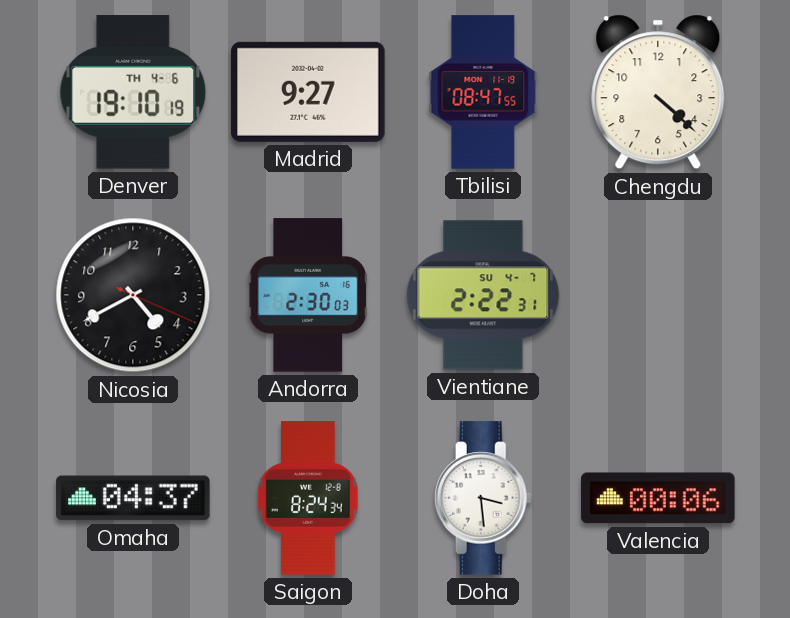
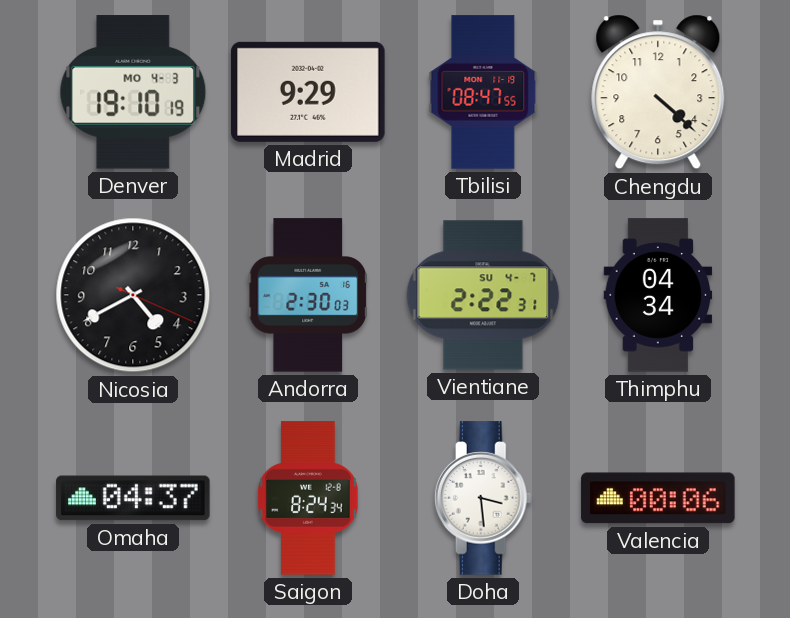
Denver date: TH 4-6 -> MO 4-3
Madrid: 9:27 -> 9:29
Thimphu: none -> 04:34
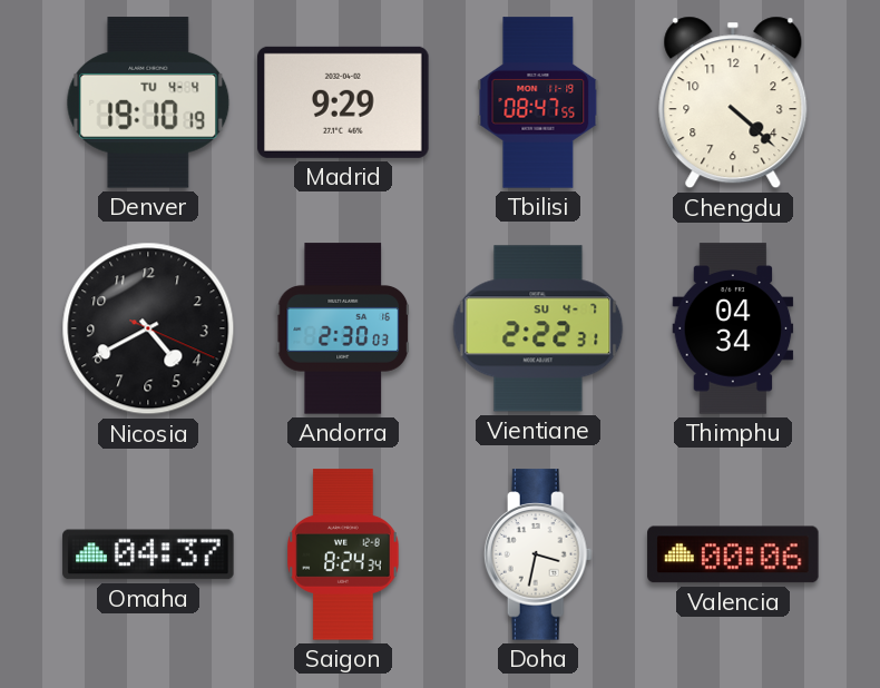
Denver date: MO 4-3 -> TU 4-4
Doha: 3:29 -> 3:32
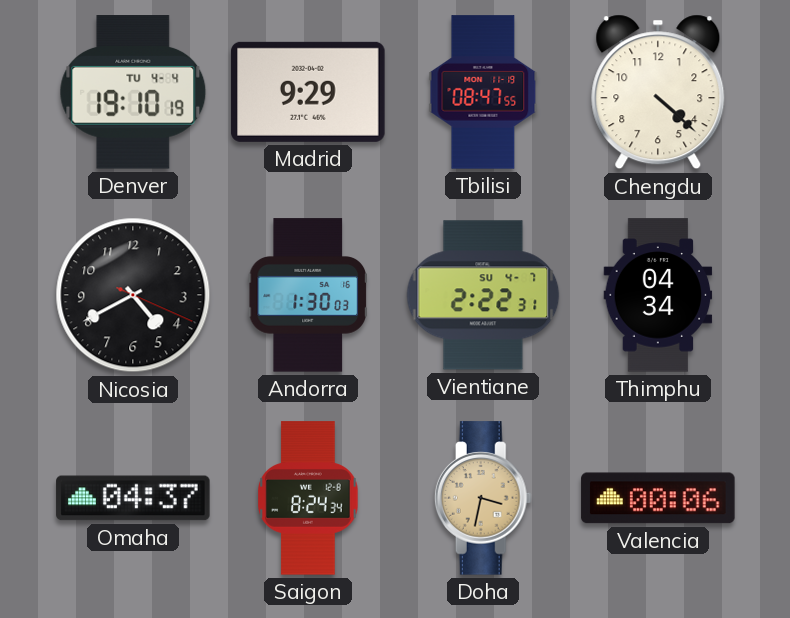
Andorra: 2:30 -> 1:30
Doha dial: white -> champagne
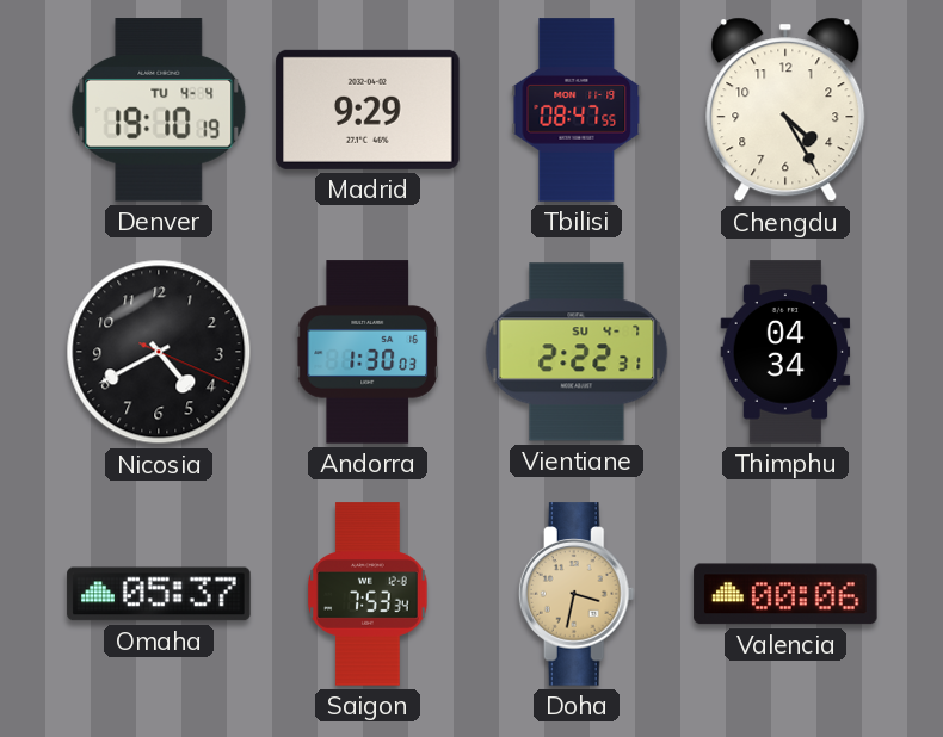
Chengdu: 4:22 -> 4:25
Omaha: 04:37 -> 05:37
Saigon: 8:24 -> 7:53
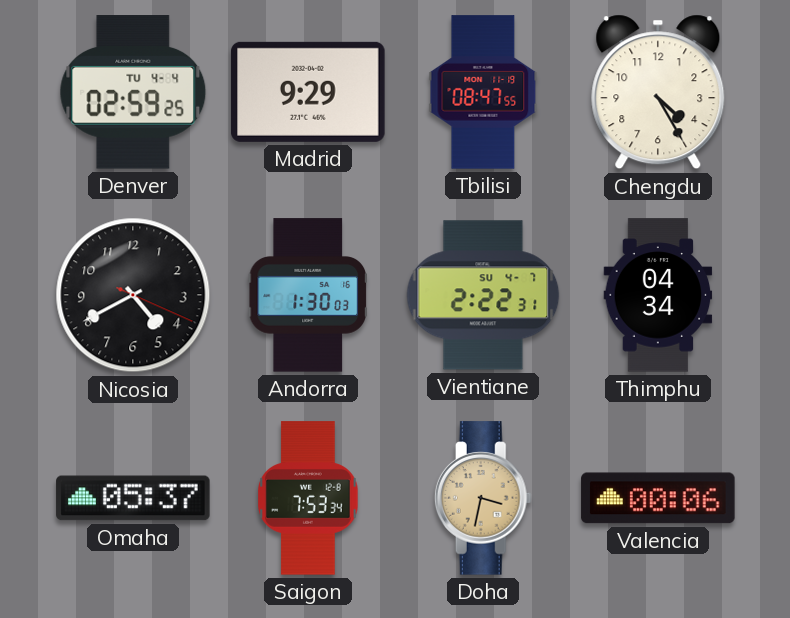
Denver: 19:10 -> 02:59
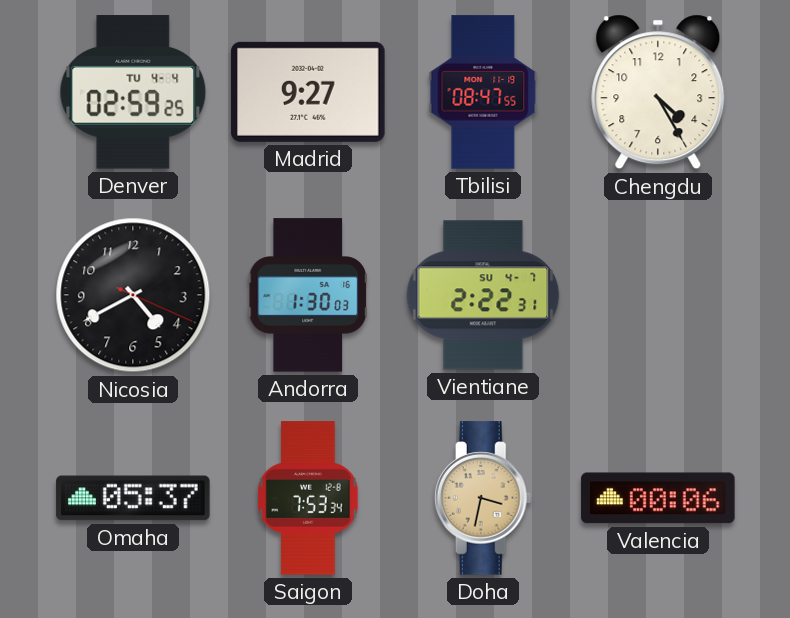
Madrid: 9:29 -> 9:27
Thimphu: 04:34 -> none
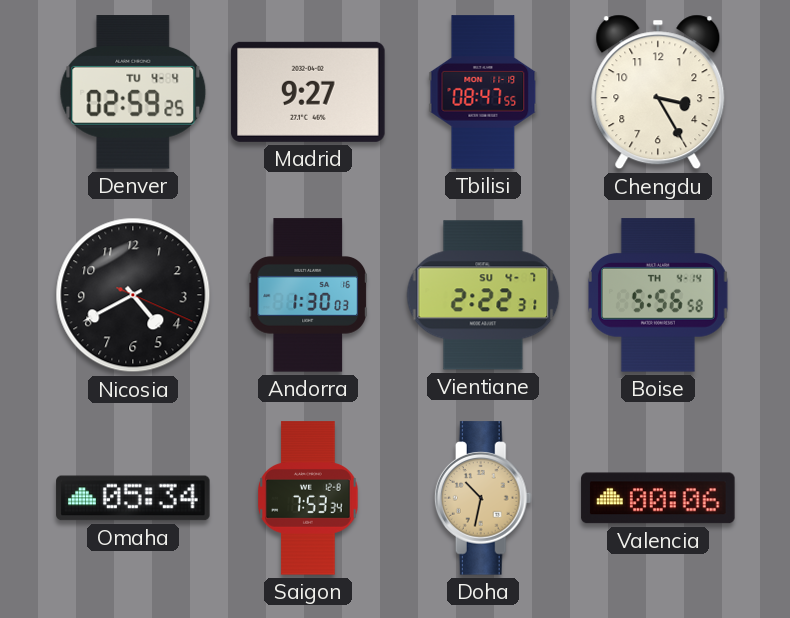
Chengdu: 4:25 -> 3:25
Boise: none -> 5:56
Omaha: 05:37 -> 05:34
Doha: 3:32 -> 10:32
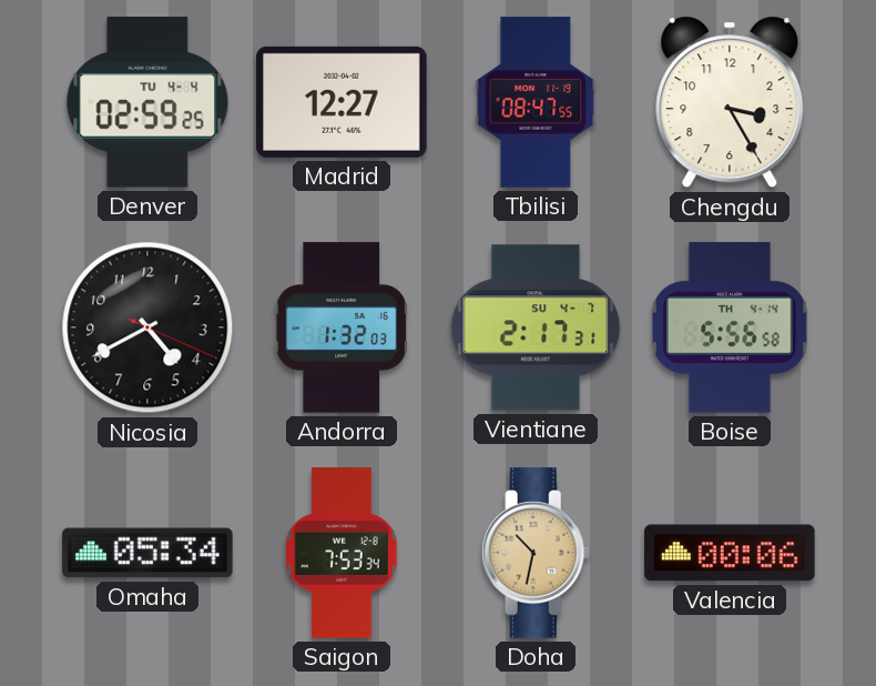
Madrid: 9:27 -> 12:27
Andorra: 1:30 -> 1:32
Vientiane: 2:22 -> 2:17
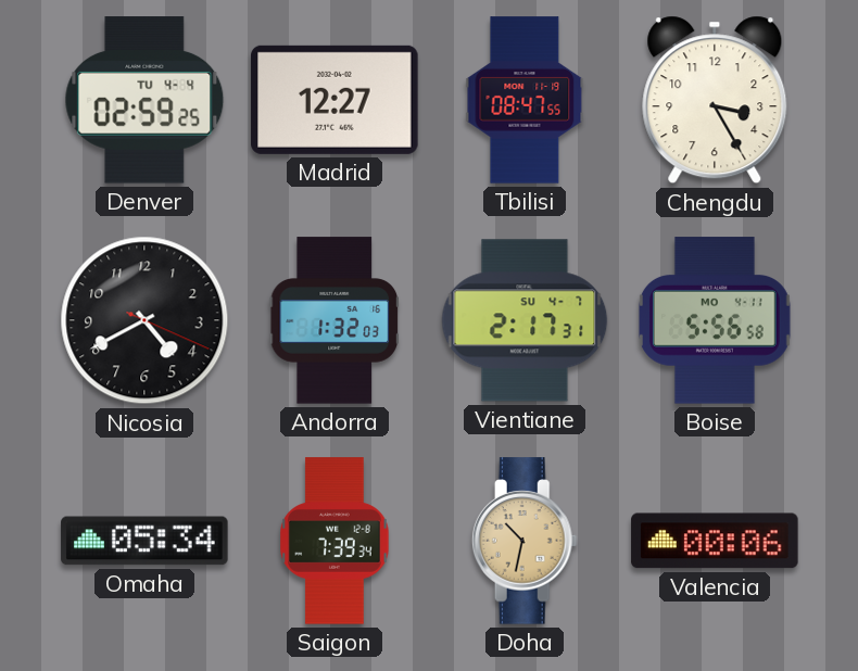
Boise date: TH 4-14 -> MO 4-11
Saigon: 7:53 -> 7:39
